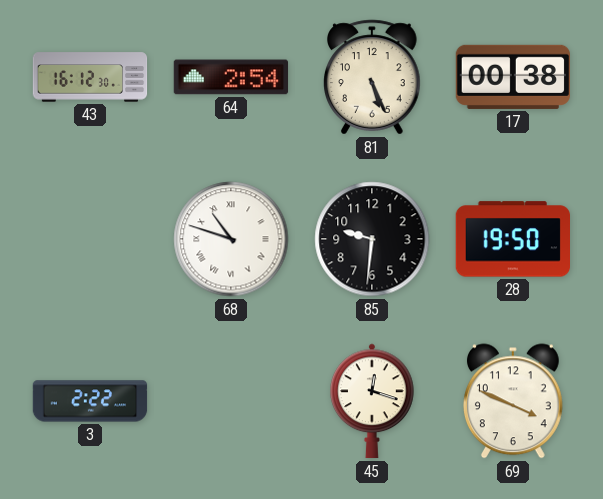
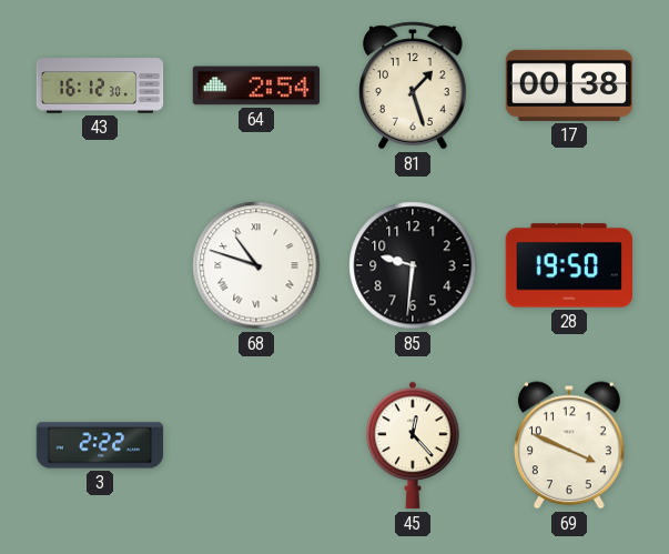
81: 5:26 -> 1:27
45: 12:18 -> 12:23
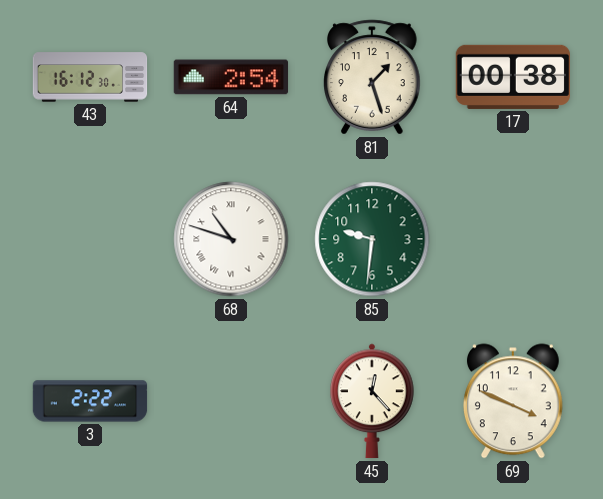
85 dial: black -> green
28: 19:50 -> none
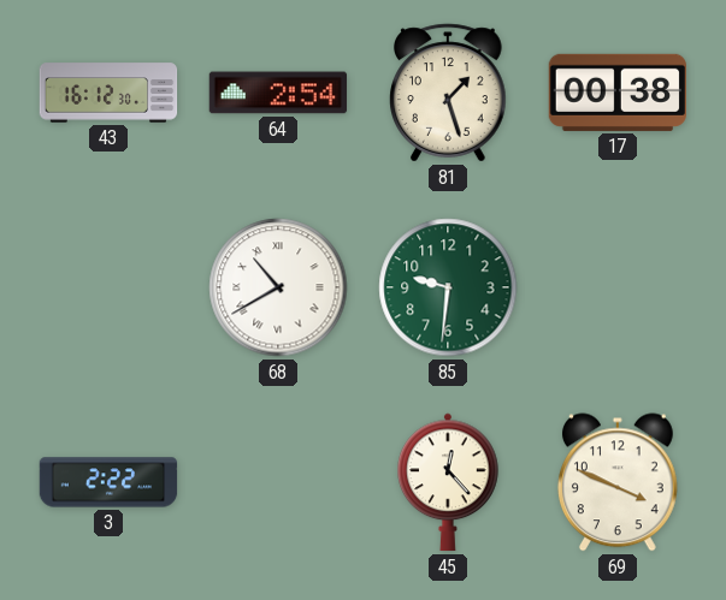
68: 10:48 -> 10:40
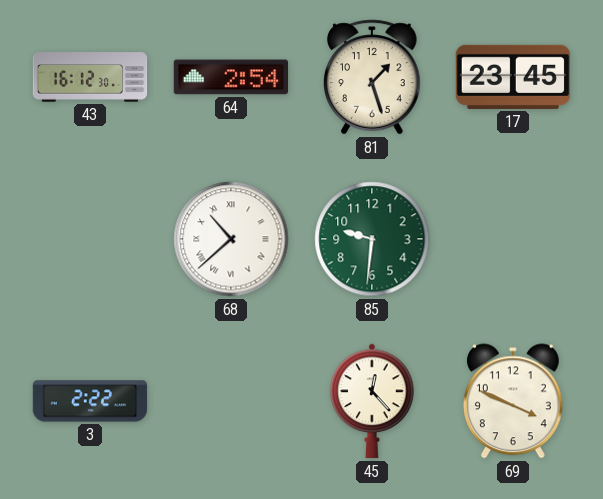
17: 00:38 -> 23:45
68: 10:40 -> 10:38
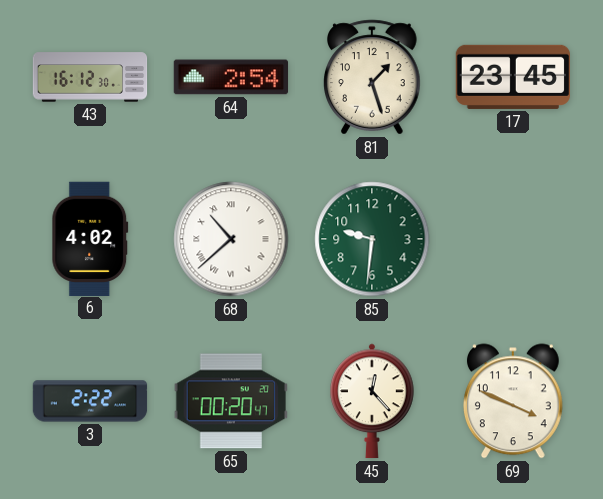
6: none -> 4:02
65: none -> 00:20
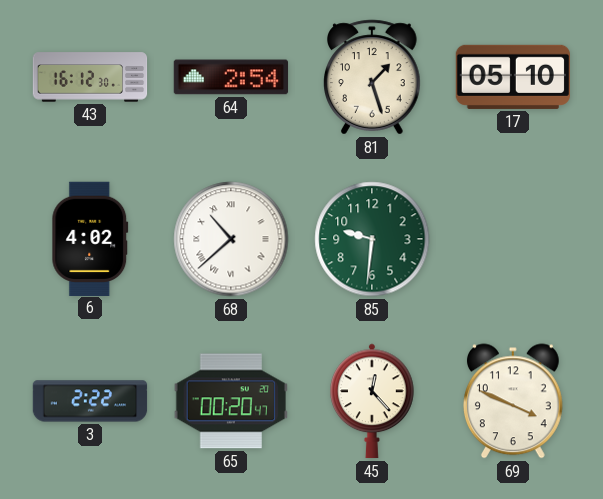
17: 23:45 -> 05:10
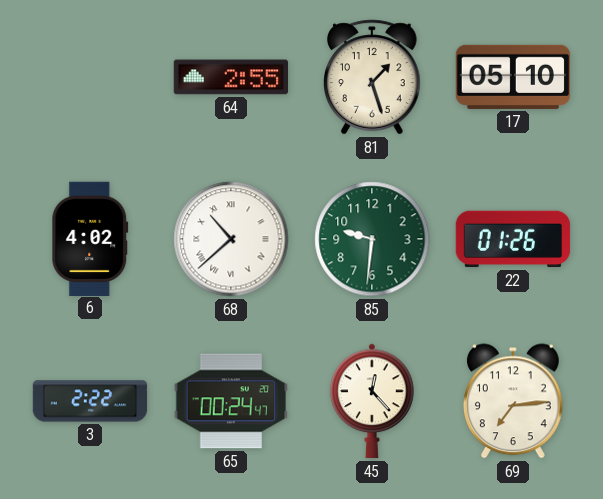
43: 16:12 -> none
64: 2:54 -> 2:55
22: none -> 01:26
65: 00:20 -> 00:24
69: 3:49 -> 7:14
